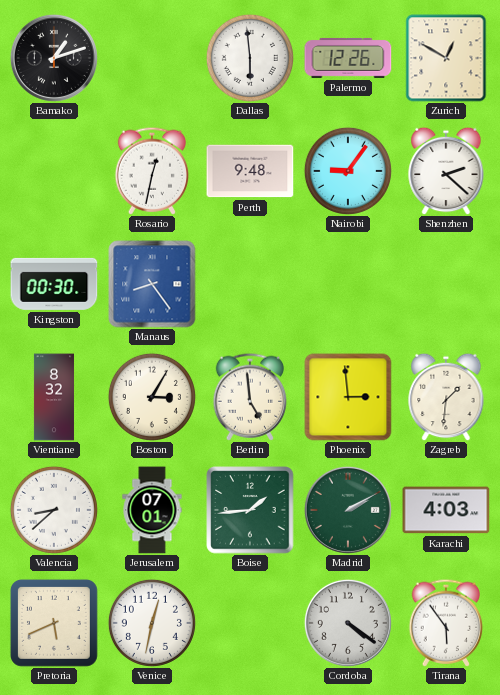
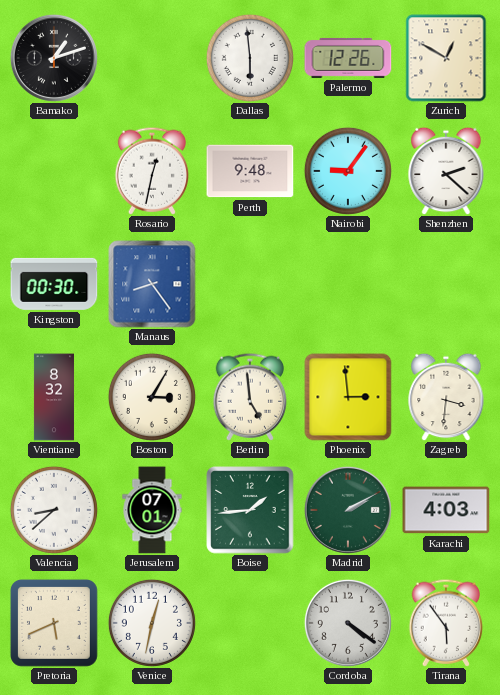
Zagreb: 1:31 -> 3:31
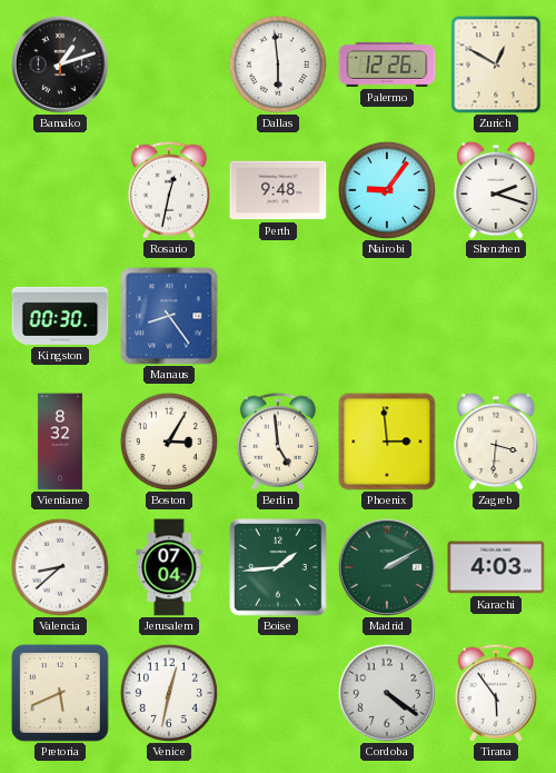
Shenzhen: 2:22 -> 2:18
Jerusalem: 07:01 -> 07:04
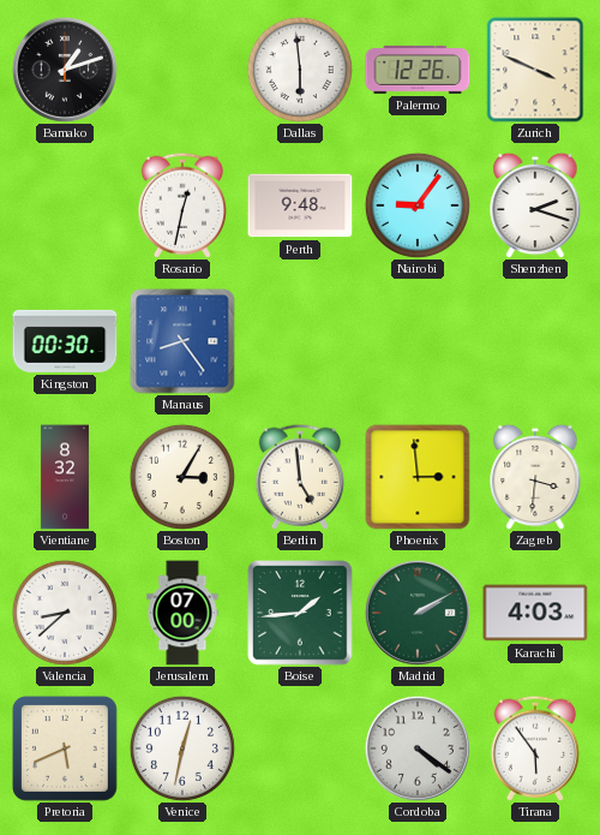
Zurich: 12:50 -> 3:49
Jerusalem: 07:04 -> 07:00
